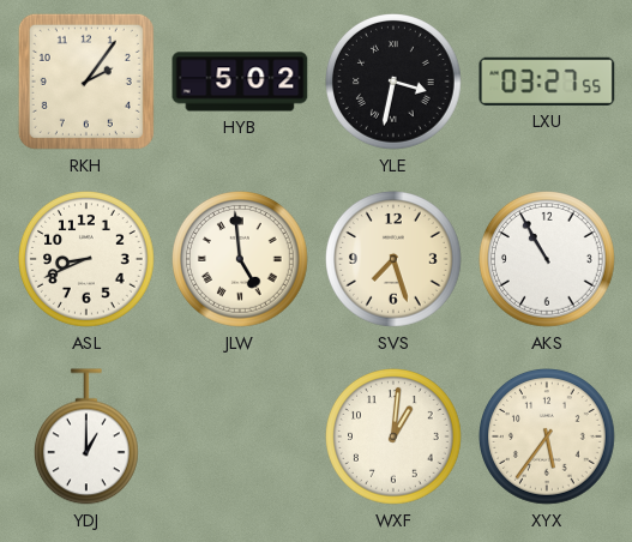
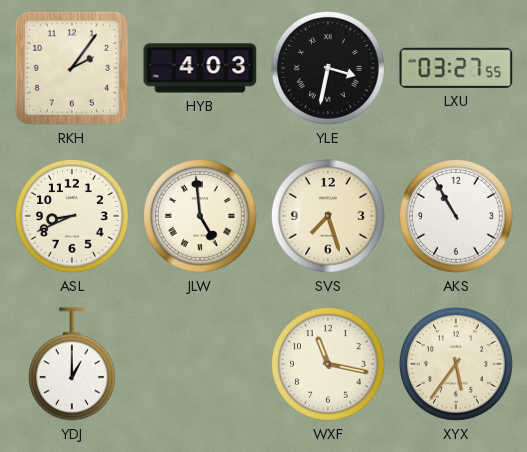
HYB: 5:02 -> 4:03
WXF: 1:01 -> 11:17
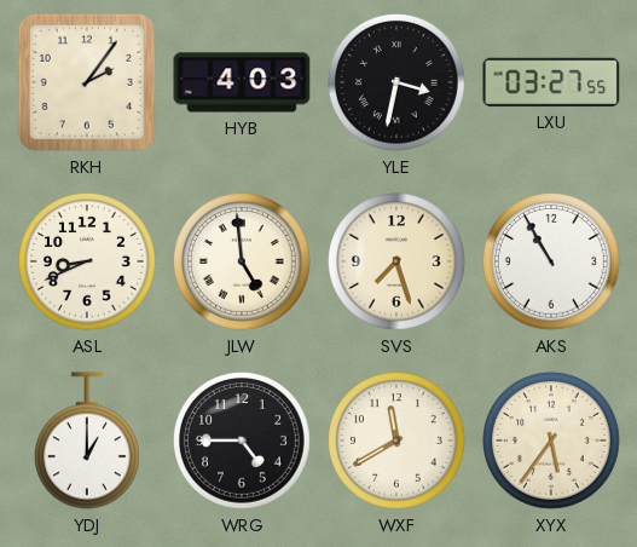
WRG: none -> 4:45
WXF: 11:17 -> 11:40
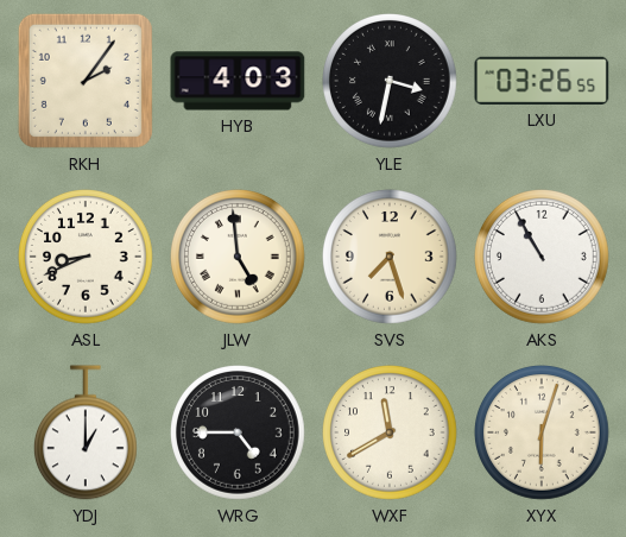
LXU: 03:27 -> 03:26
XYX: 5:36 -> 6:03
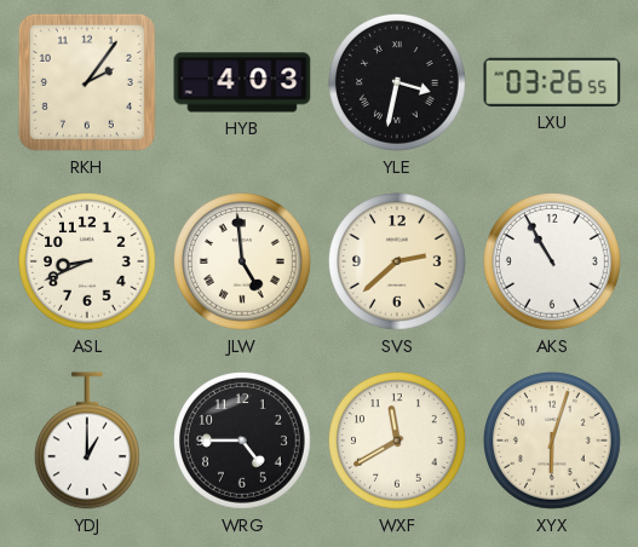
SVS: 7:27 -> 2:38
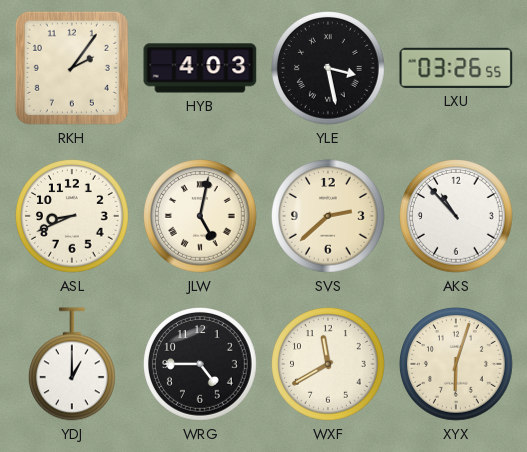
YLE: 3:32 -> 3:28
JLW: 4:59 -> 5:02
AKS: 10:55 -> 10:53
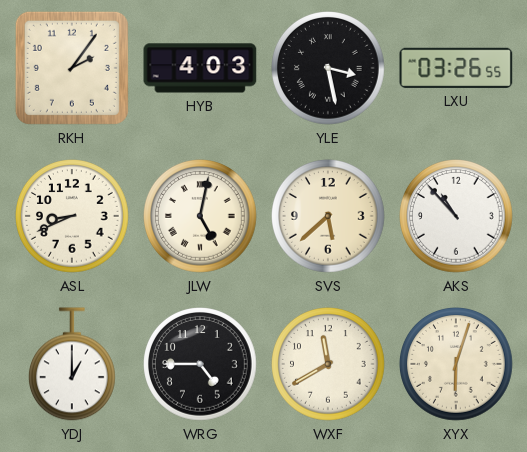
SVS: 2:38 -> 5:38
